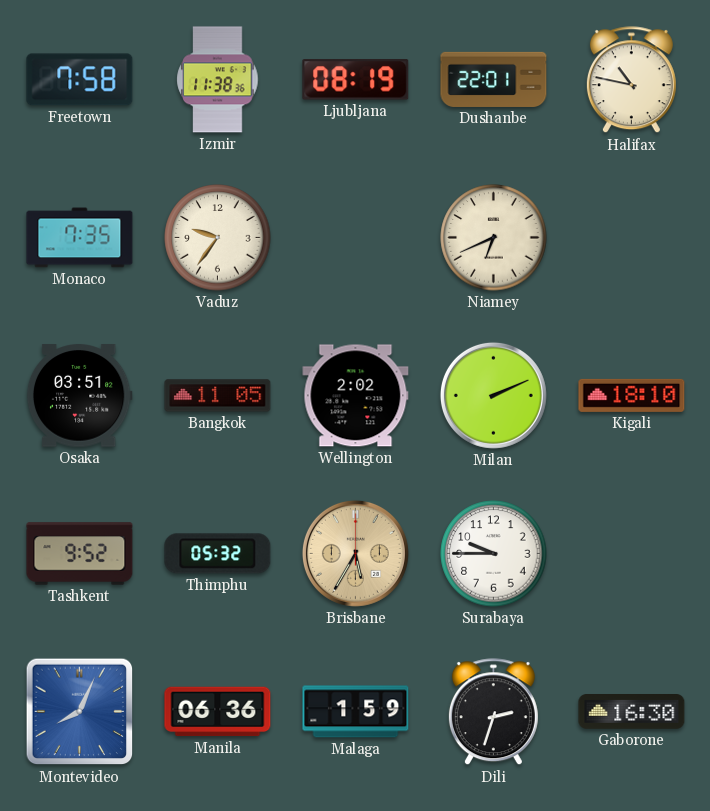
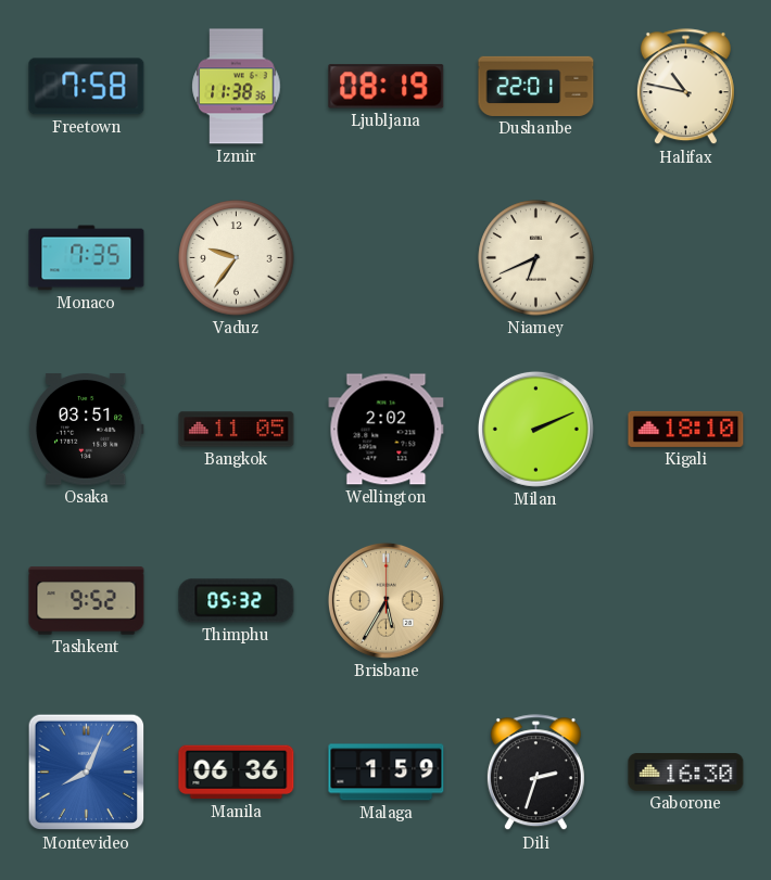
Surabaya: 9:45 -> none
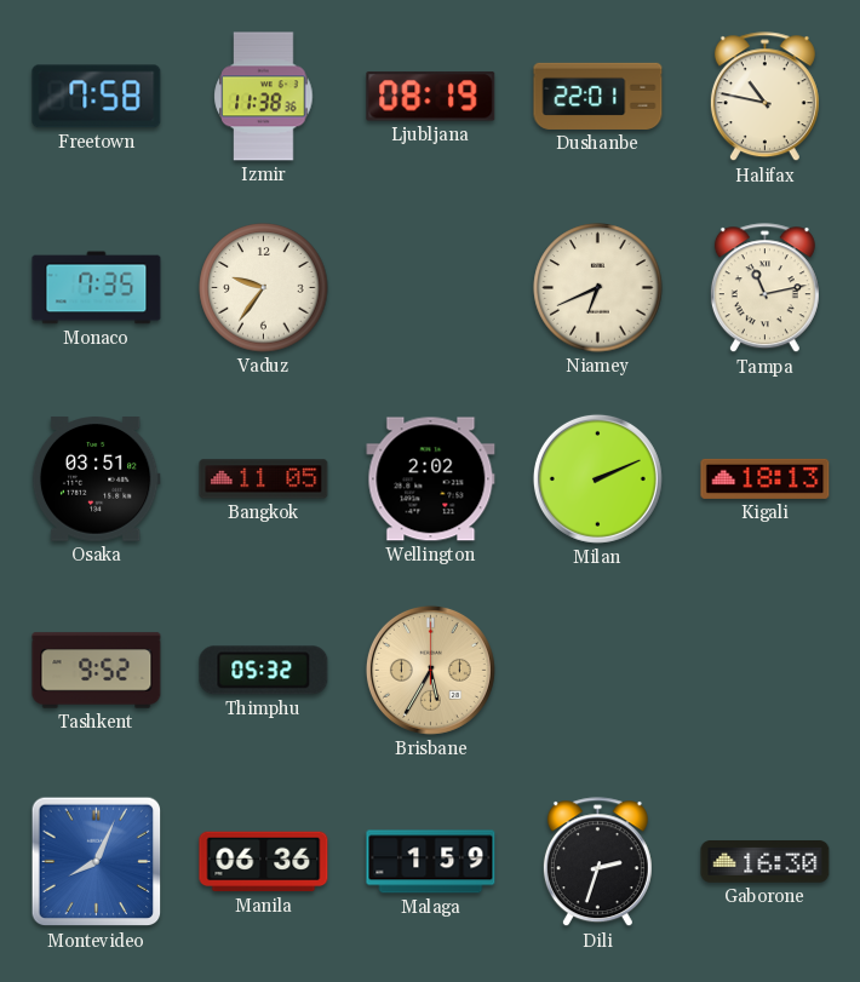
Tampa: none -> 11:13
Kigali: 18:10 -> 18:13
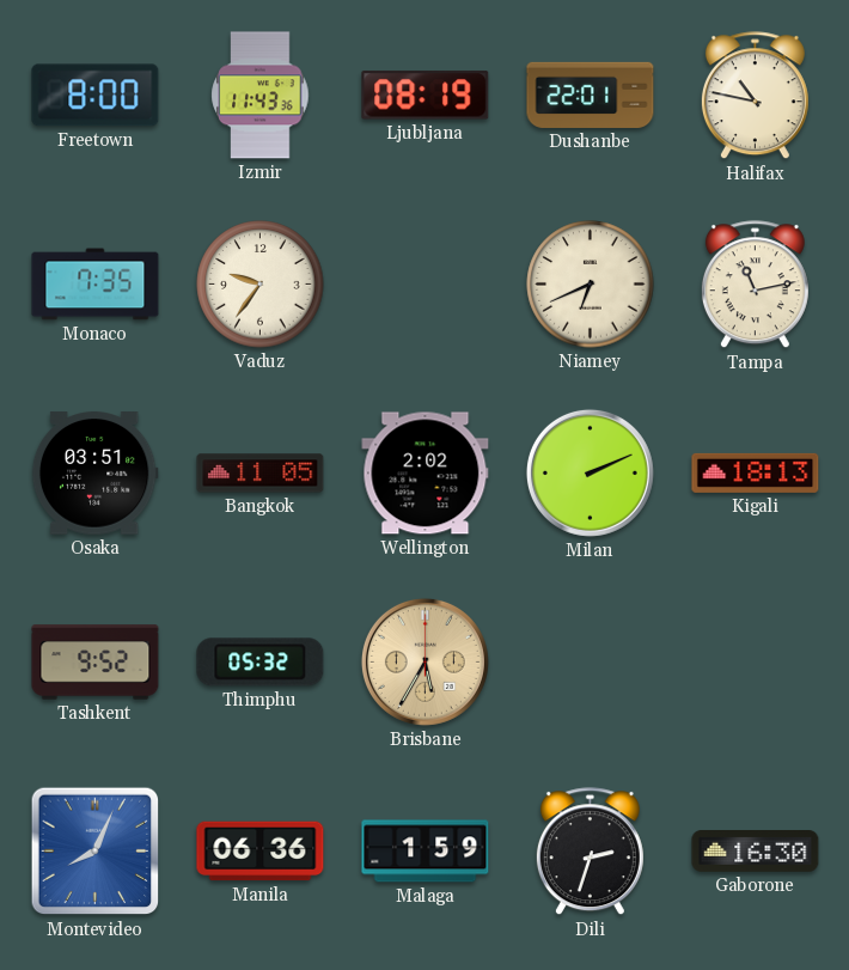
Freetown: 7:58 -> 8:00
Izmir: 11:38 -> 11:43
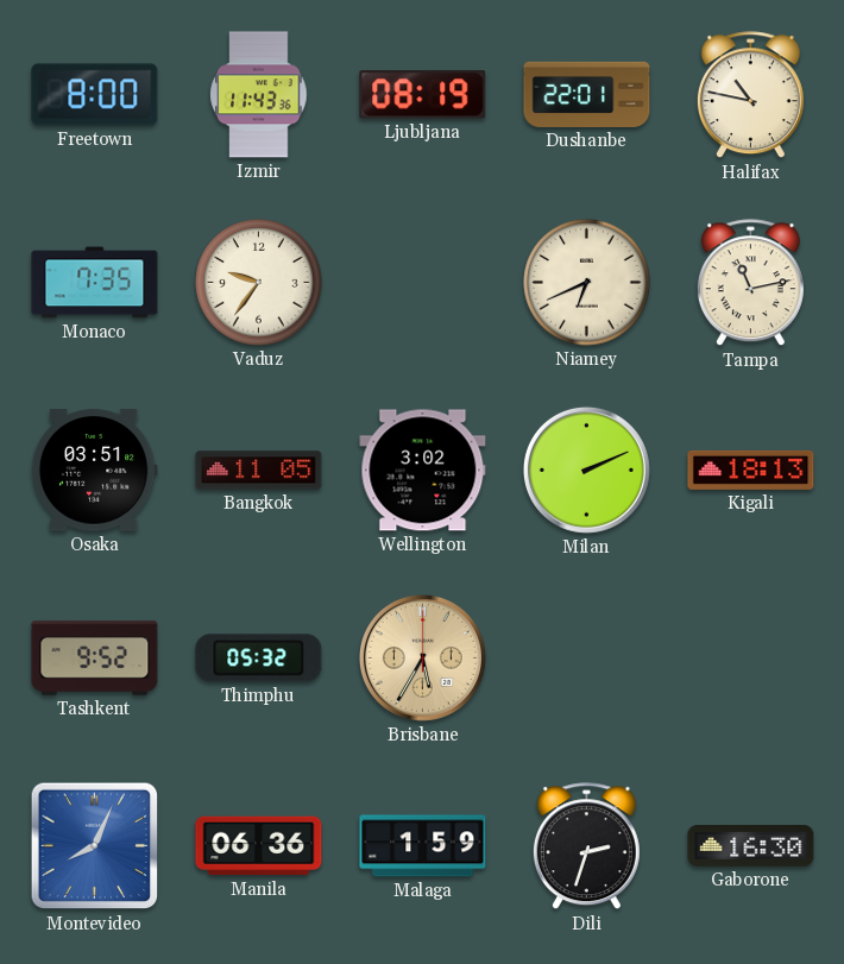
Wellington: 2:02 -> 3:02
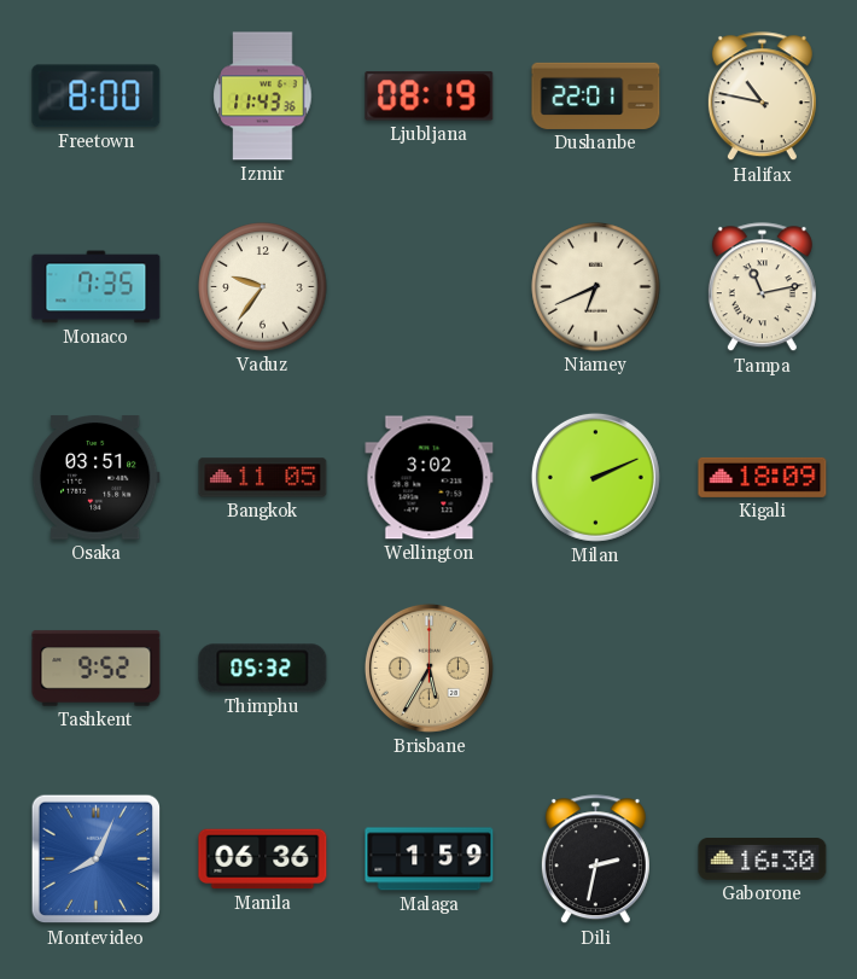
Kigali: 18:13 -> 18:09
Dili: 2:33 -> 2:32
